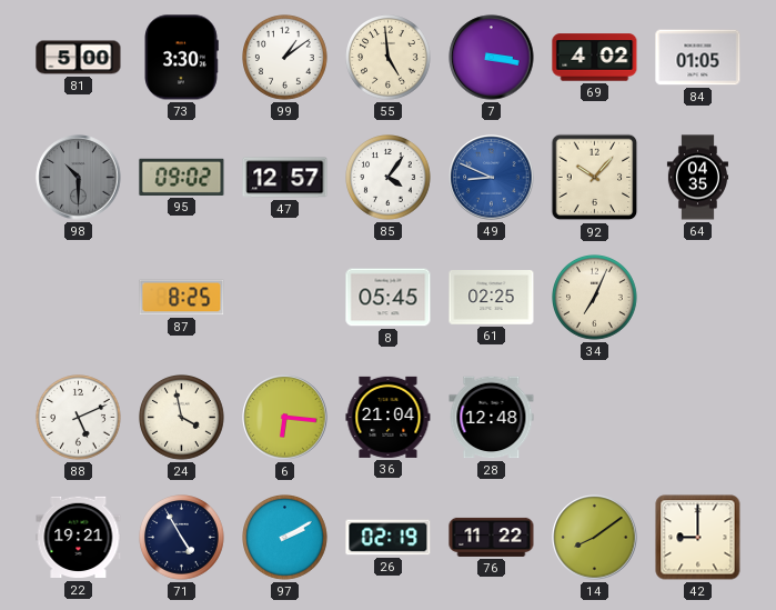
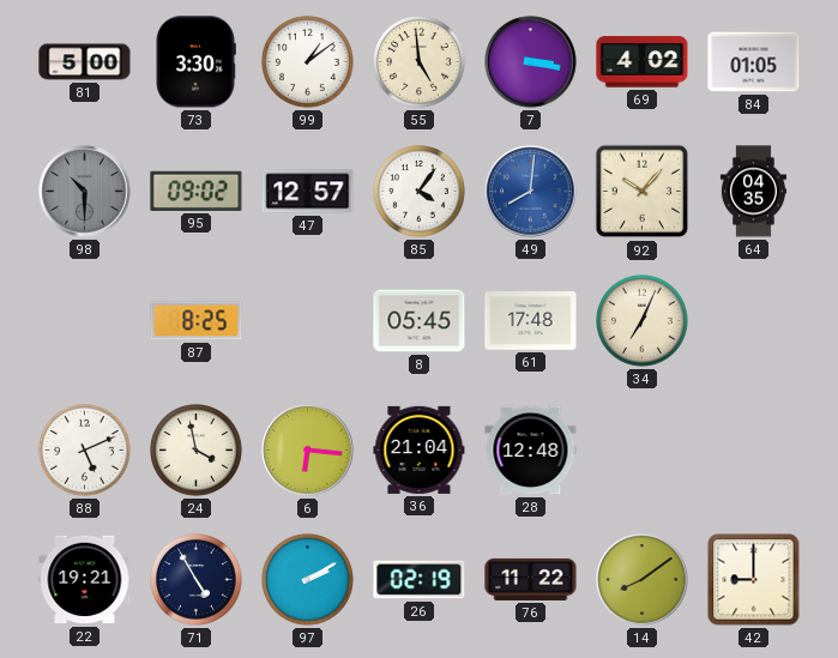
49: 8:49 -> 8:01
61: 02:25 -> 17:48
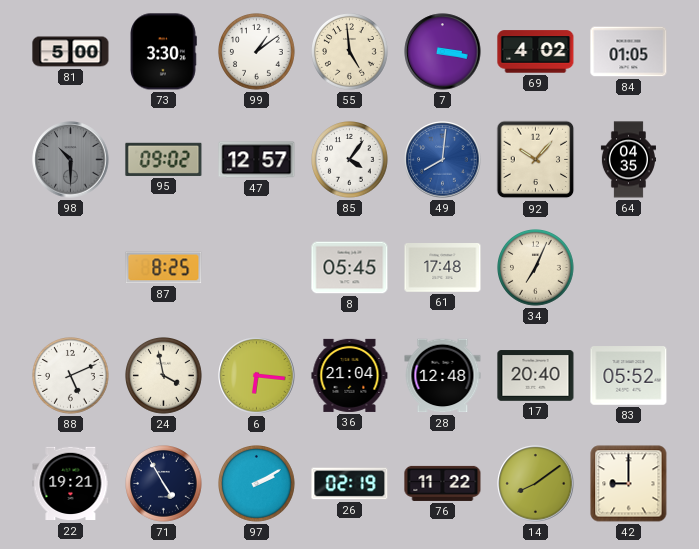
17: none -> 20:40
83: none -> 05:52
